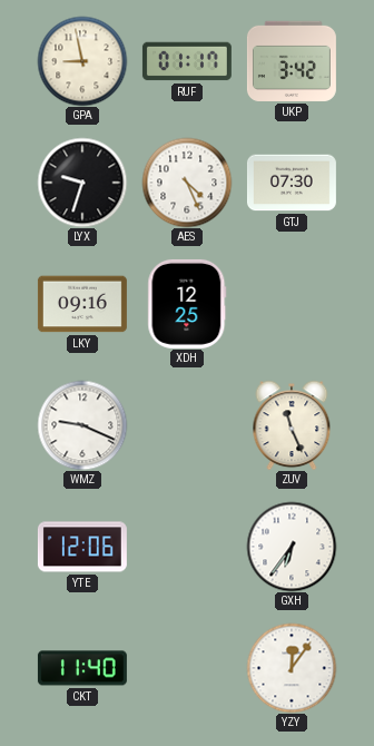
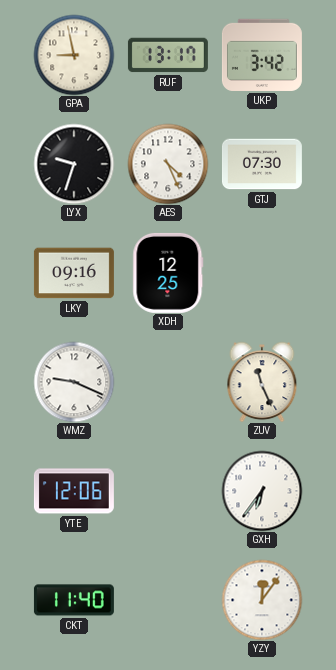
RUF: 01:17 -> 13:17
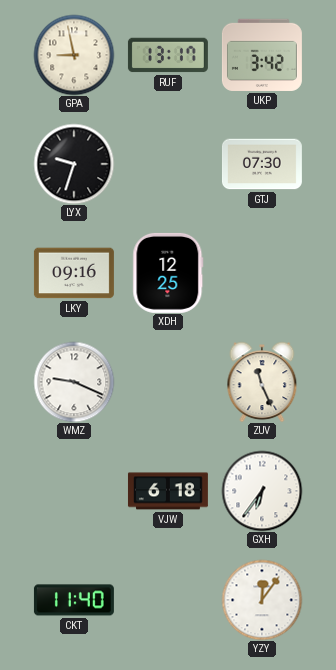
AES: 4:26 -> none
YTE: 12:06 -> none
VJW: none -> 6:18
